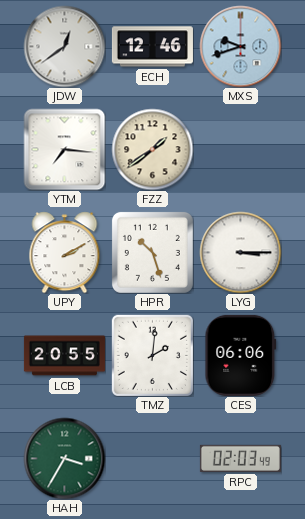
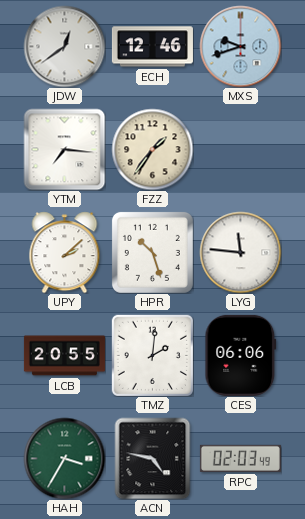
FZZ: 1:39 -> 1:36
UPY: 2:10 -> 2:08
LYG: 3:15 -> 11:46
ACN: none -> 4:47
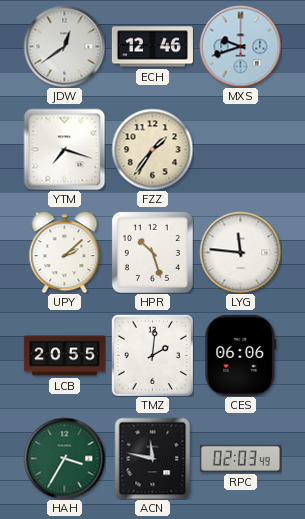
YTM: 7:16 -> 7:18
ACN: 4:47 -> 11:47
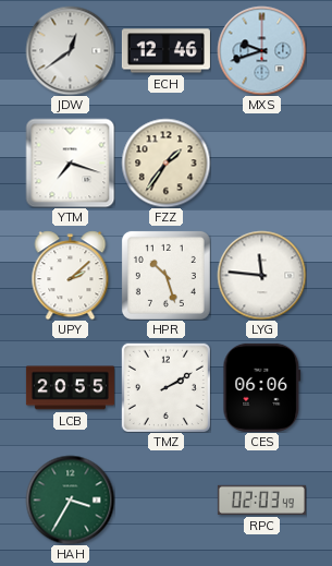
TMZ: 2:01 -> 2:10
ACN: 11:47 -> none
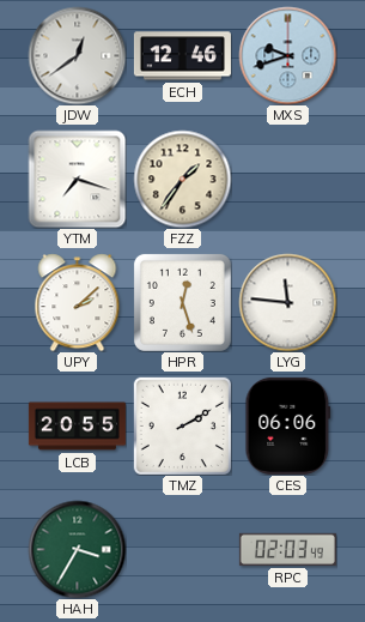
HPR: 10:27 -> 12:27
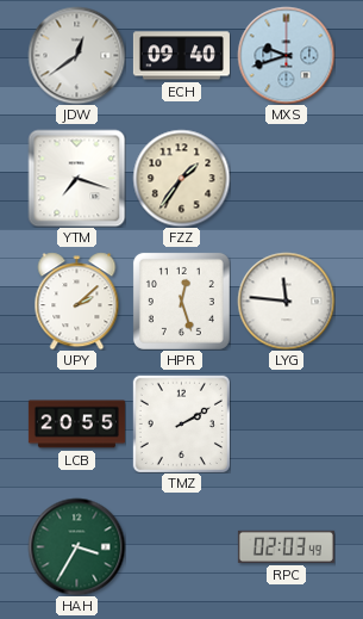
ECH: 12:46 -> 09:40
CES: 06:06 -> none
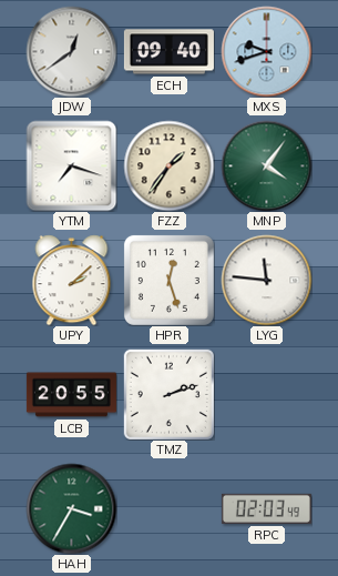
MNP: none -> 4:06
TMZ: 2:10 -> 2:12
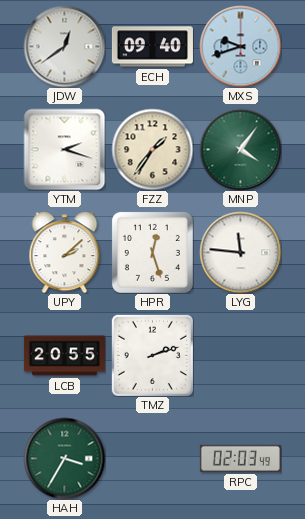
YTM: 7:18 -> 2:18
